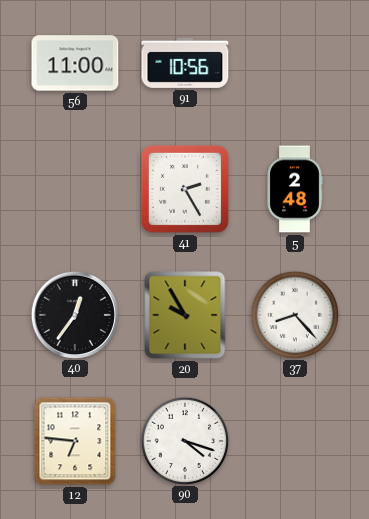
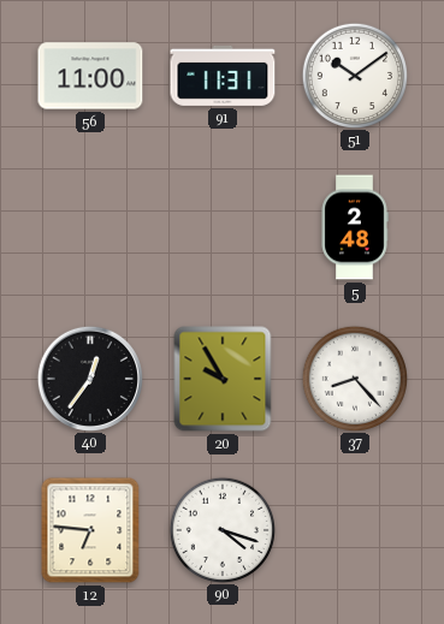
91: 10:56 -> 11:31
51: none -> 10:09
41: 2:25 -> none
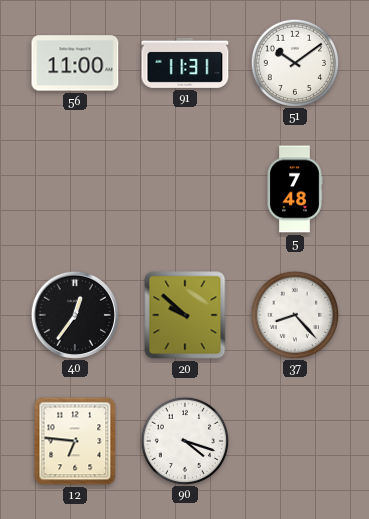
5: 2:48 -> 7:48
20: 9:55 -> 9:52
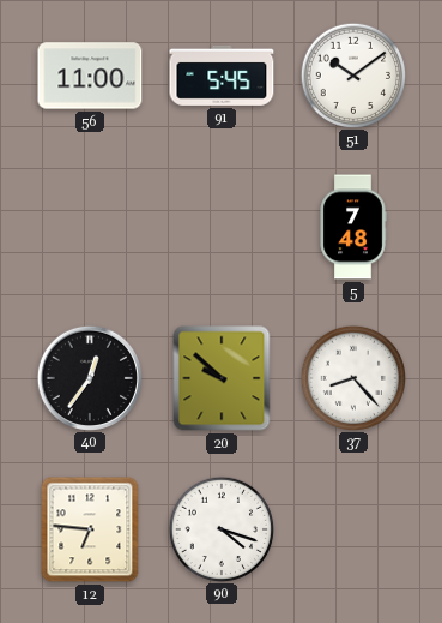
91: 11:31 -> 5:45
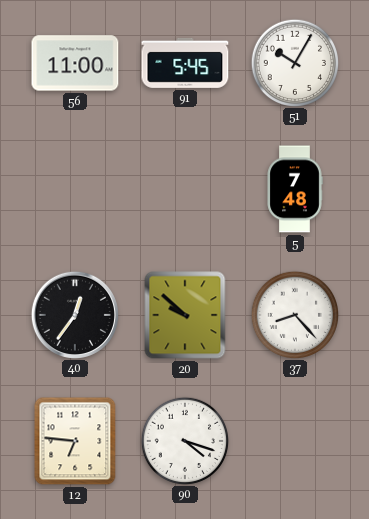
51: 10:09 -> 10:05
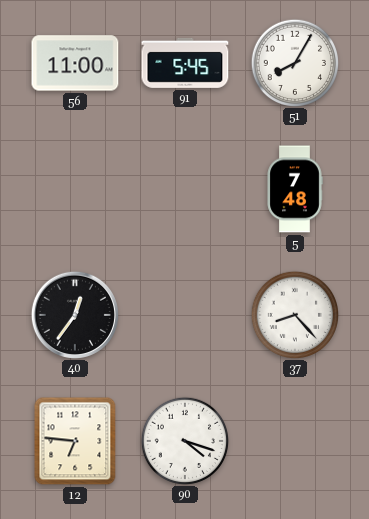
51: 10:05 -> 8:05
20: 9:52 -> none
